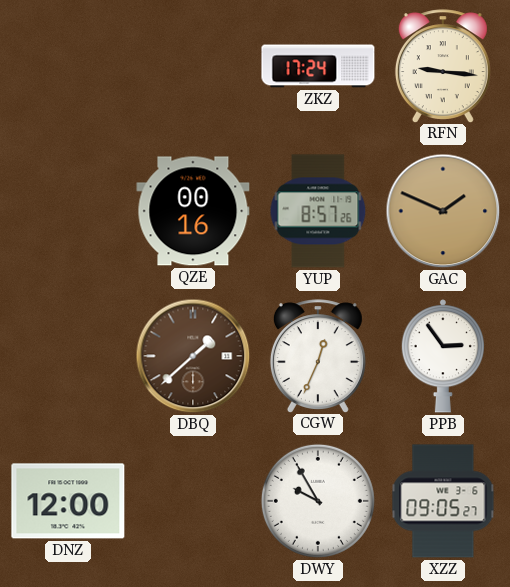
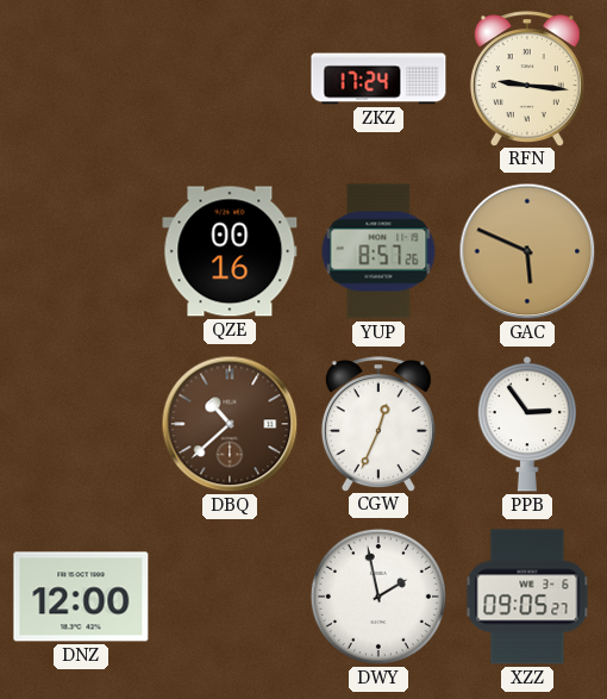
GAC: 1:49 -> 5:49
DBQ: 1:38 -> 10:38
DWY: 9:55 -> 1:58
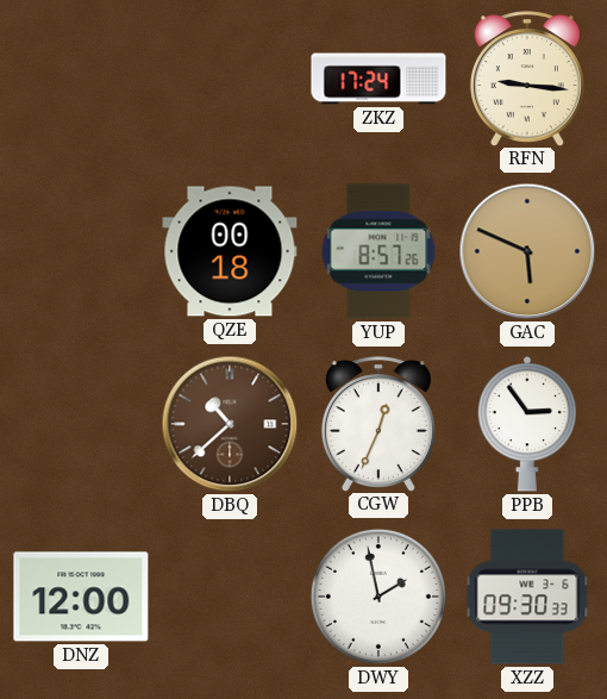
QZE: 00:16 -> 00:18
XZZ: 09:05 -> 09:30
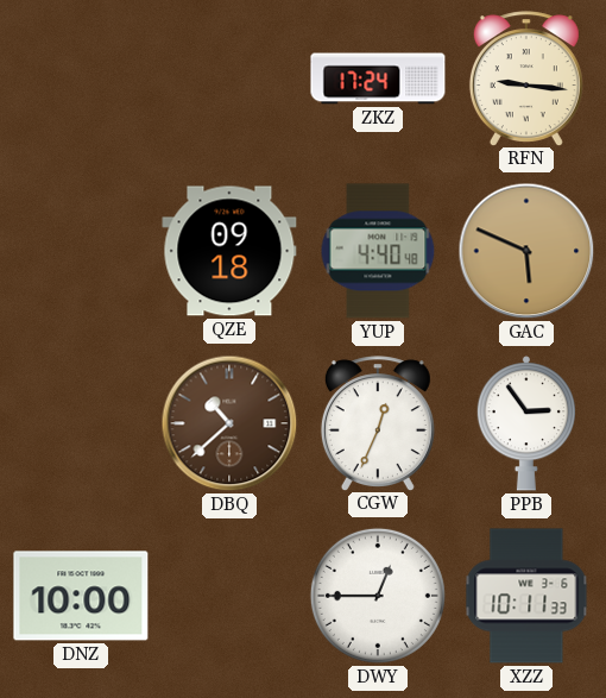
QZE: 00:18 -> 09:18
YUP: 8:57 -> 4:40
DNZ: 12:00 -> 10:00
DWY: 1:58 -> 12:45
XZZ: 09:30 -> 10:11
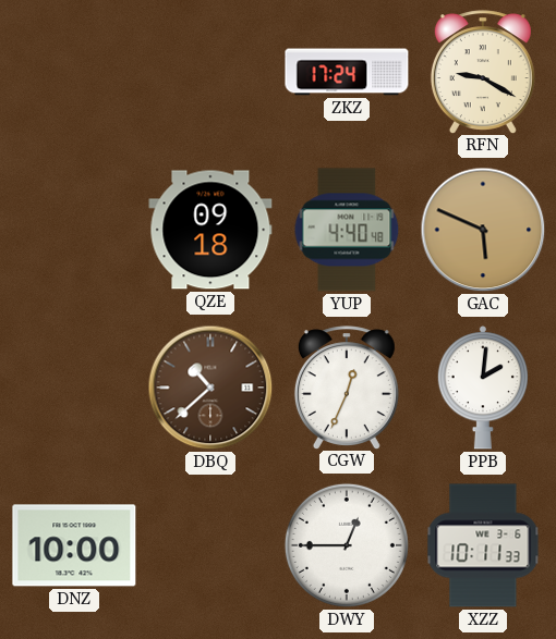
RFN: 9:16 -> 9:20
PPB: 2:54 -> 2:01
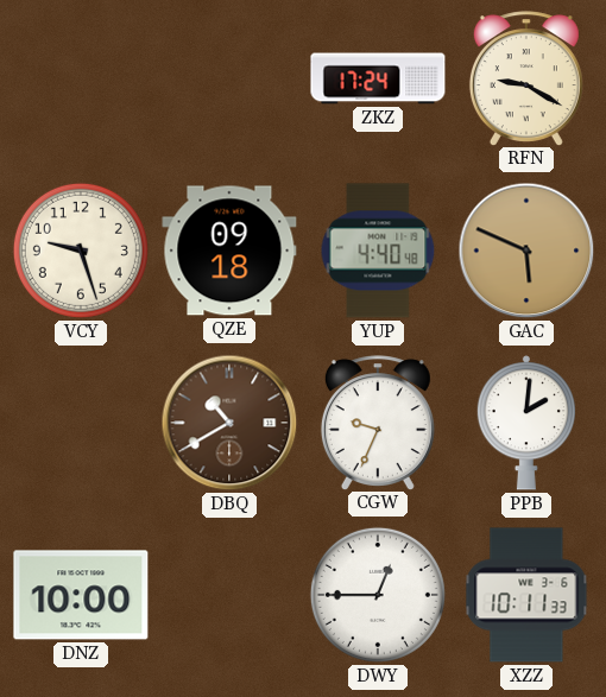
VCY: none -> 9:27
DBQ: 10:38 -> 10:40
CGW: 12:34 -> 9:34
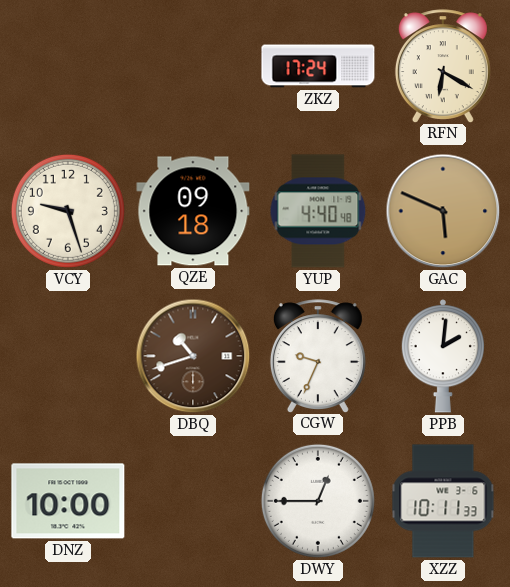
RFN: 9:20 -> 6:20
DBQ: 10:40 -> 10:42
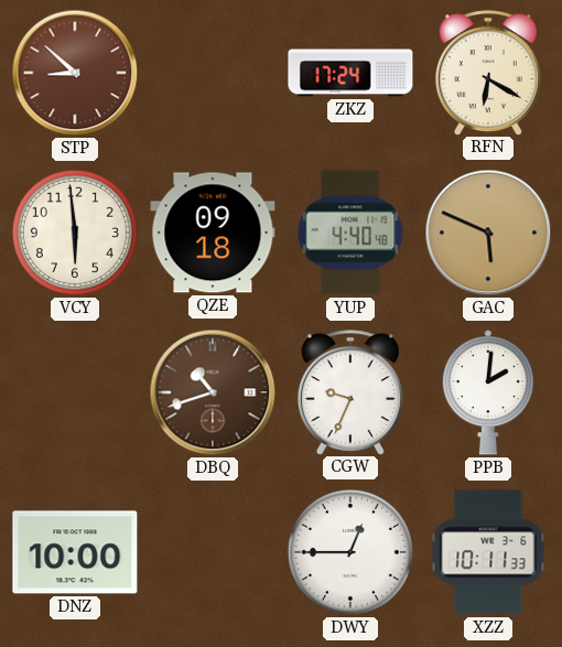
STP: none -> 8:52
VCY: 9:27 -> 5:59
